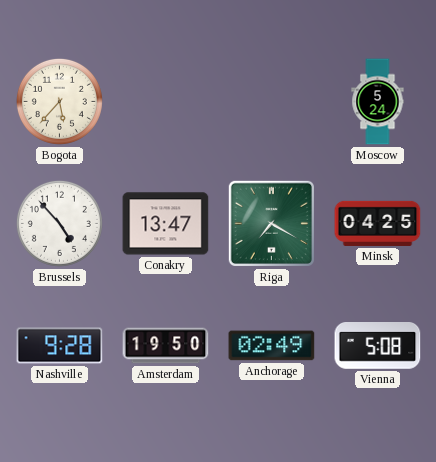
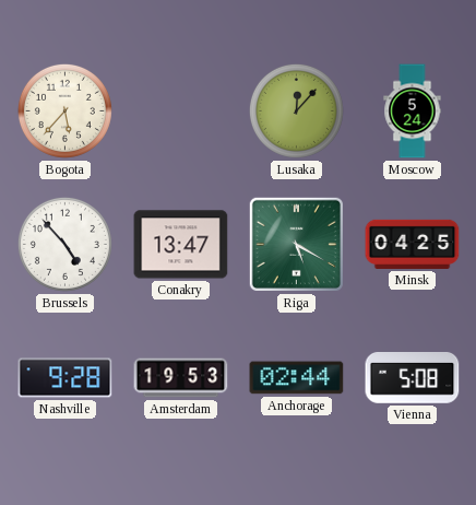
Lusaka: none -> 12:07
Riga: 7:20 -> 5:20
Amsterdam: 19:50 -> 19:53
Anchorage: 02:49 -> 02:44
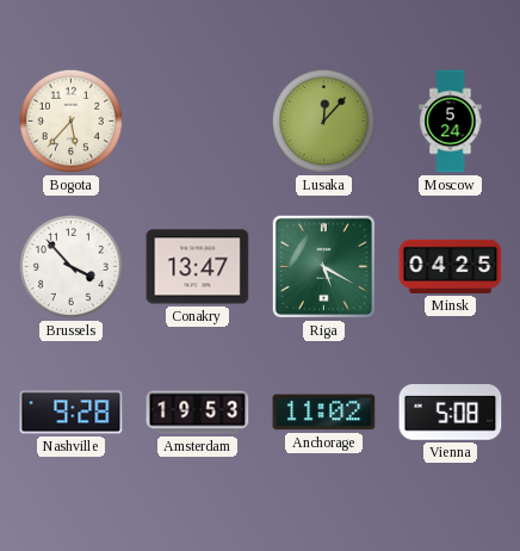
Brussels: 4:53 -> 3:53
Anchorage: 02:44 -> 11:02
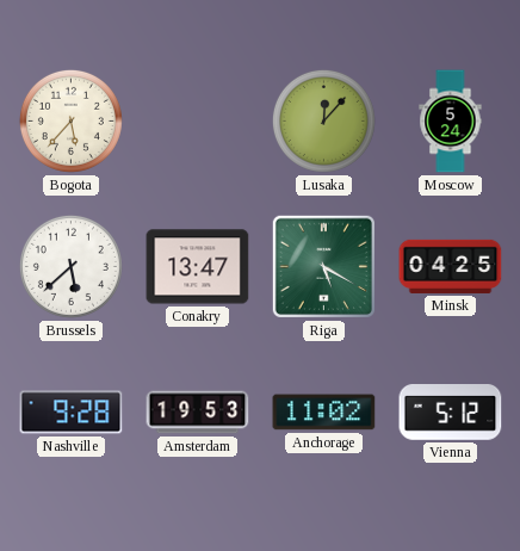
Brussels: 3:53 -> 5:38
Vienna: 5:08 -> 5:12
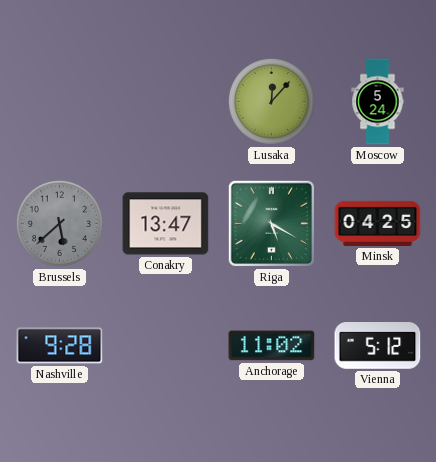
Bogota: 5:37 -> none
Brussels dial: white -> grey
Amsterdam: 19:53 -> none
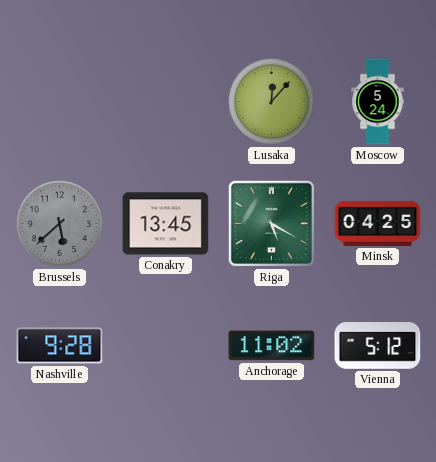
Conakry: 13:47 -> 13:45
